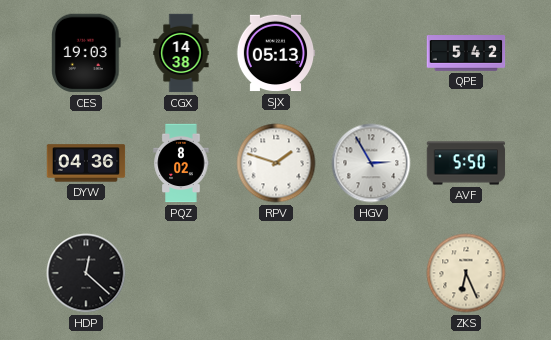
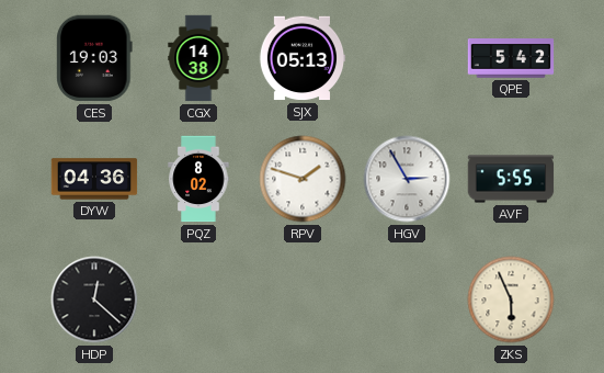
AVF: 5:50 -> 5:55
ZKS: 6:26 -> 5:56
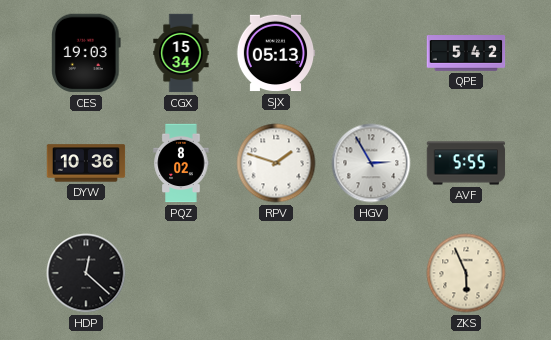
CGX: 14:38 -> 15:34
DYW: 04:36 -> 10:36
